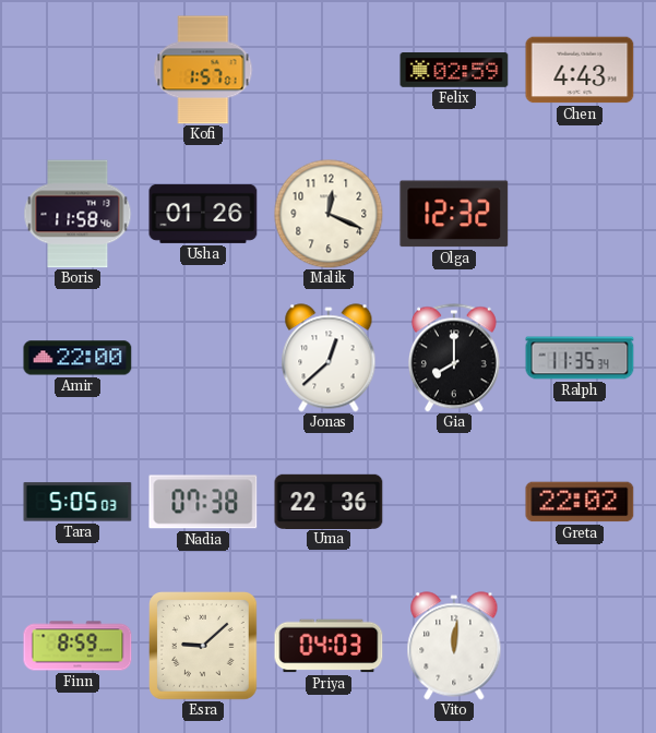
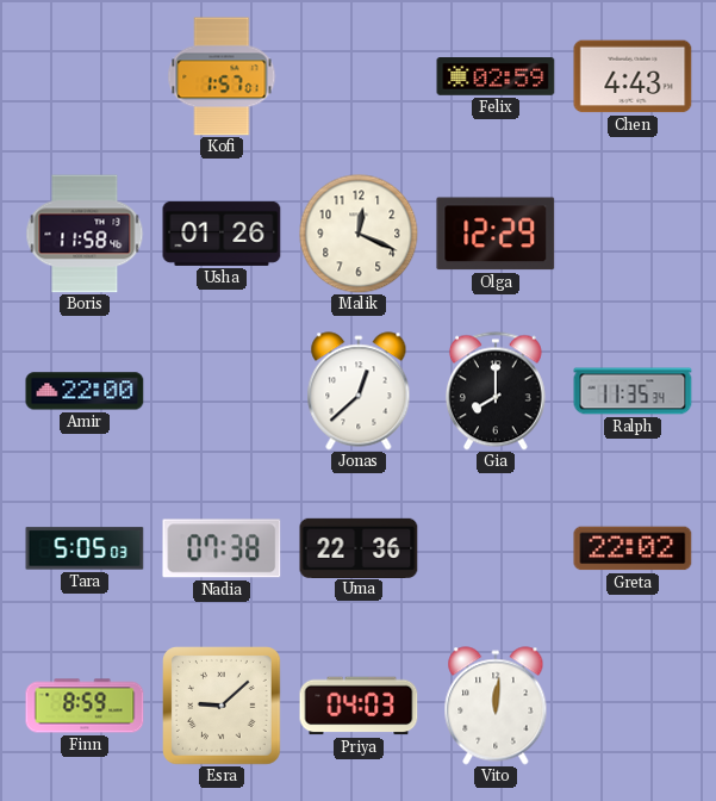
Olga: 12:32 -> 12:29
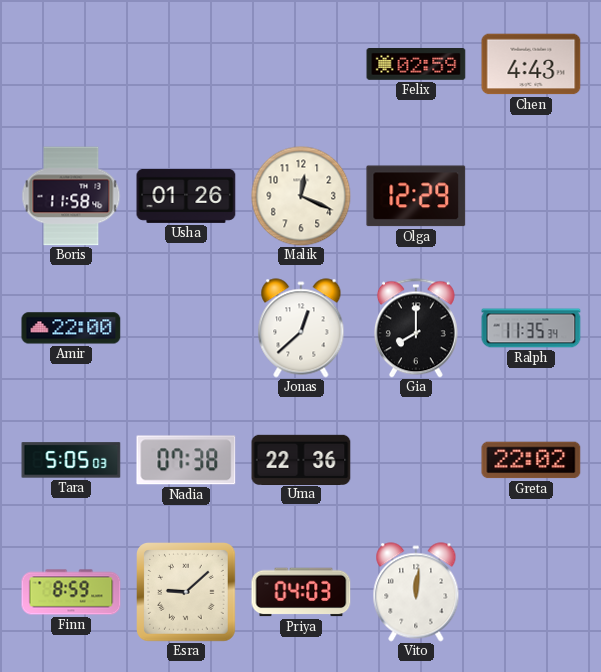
Kofi: 1:57 -> none
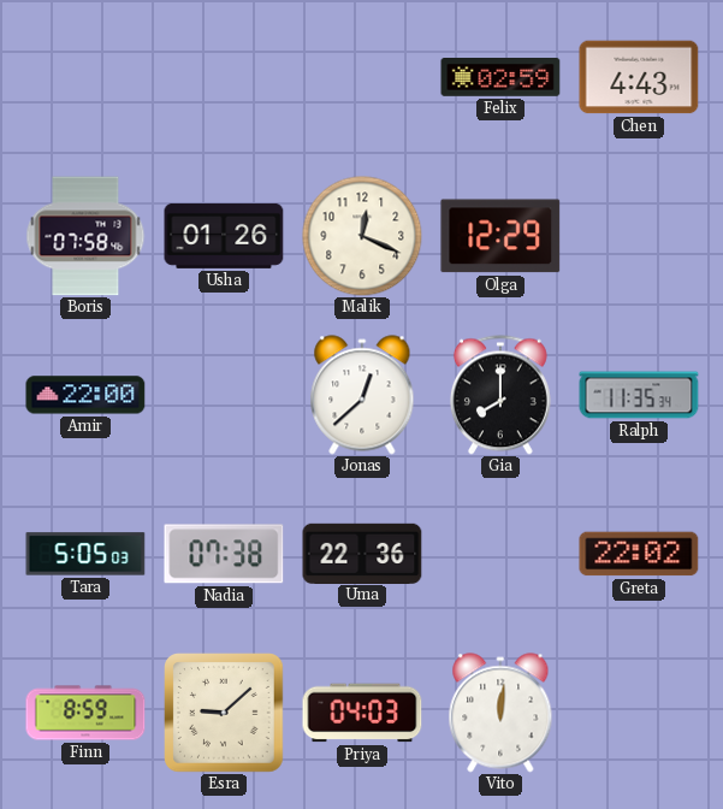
Boris: 11:58 -> 07:58
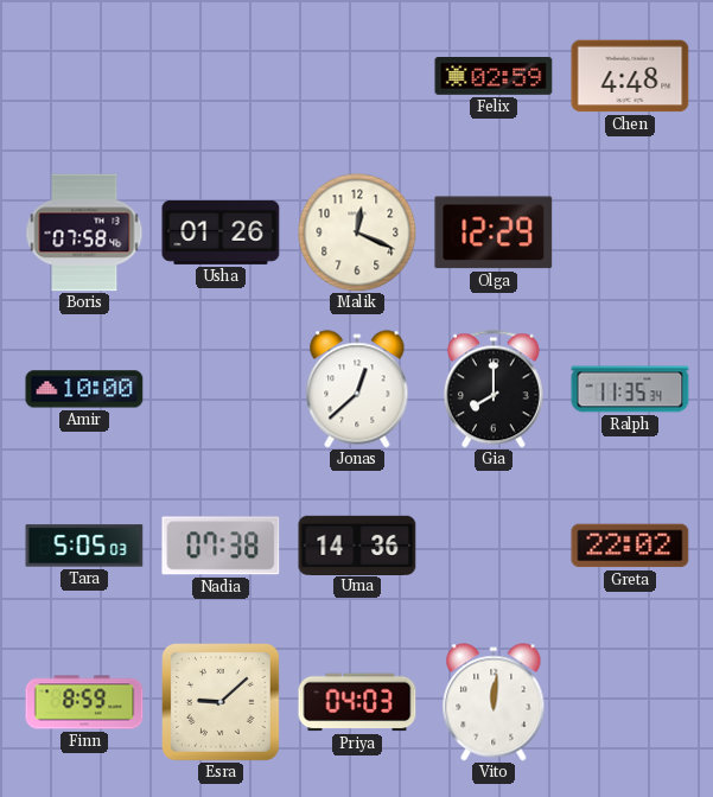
Chen: 4:43 -> 4:48
Amir: 22:00 -> 10:00
Uma: 22:36 -> 14:36
